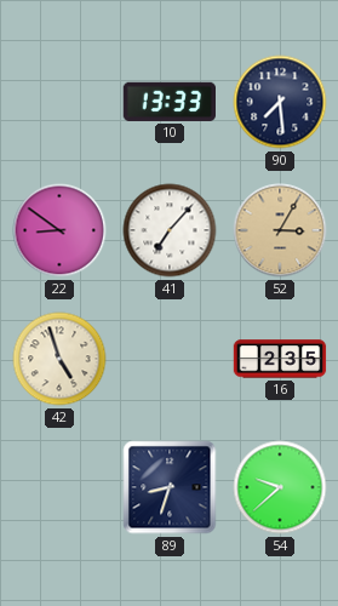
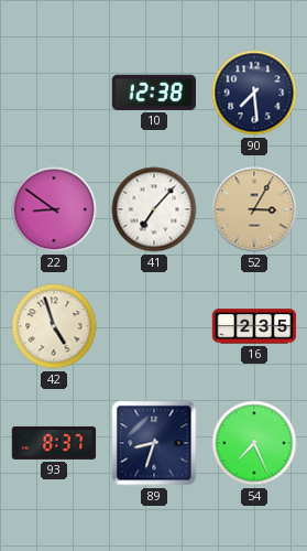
10: 13:33 -> 12:38
93: none -> 8:37
54: 9:38 -> 7:26
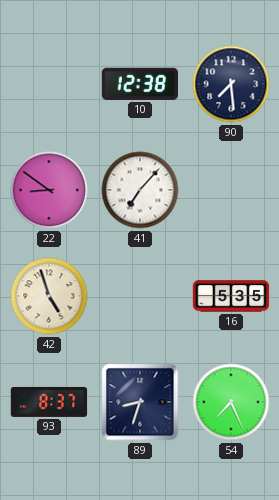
52: 3:05 -> none
16: 2:35 -> 5:35
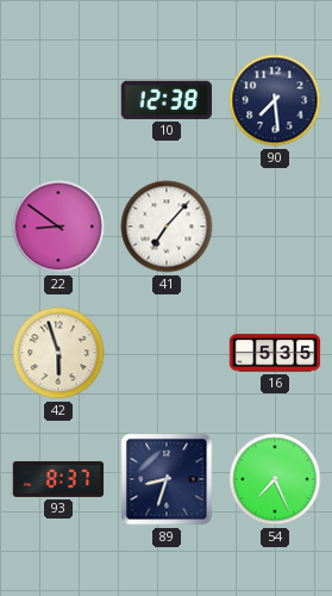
42: 4:57 -> 5:57
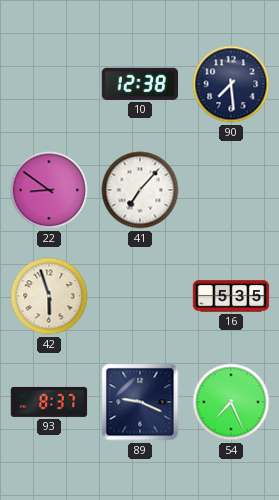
89: 8:33 -> 9:19
